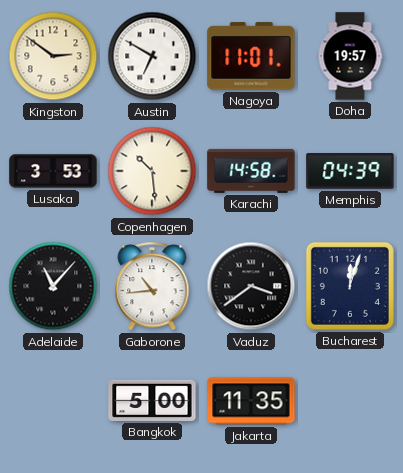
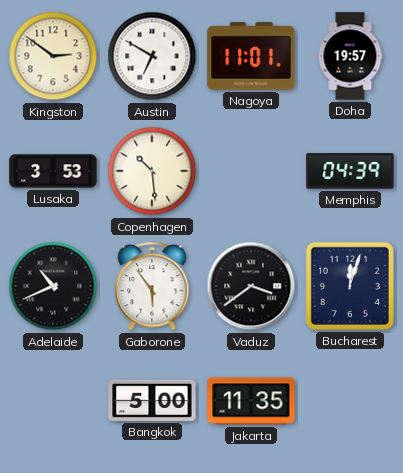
Karachi: 14:58 -> none
Adelaide: 11:07 -> 10:41
Gaborone: 10:44 -> 5:54
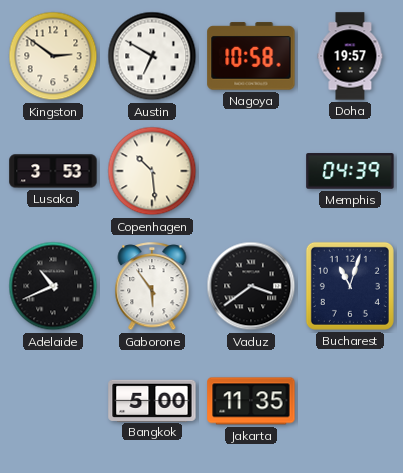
Nagoya: 11:01 -> 10:58
Bucharest: 12:03 -> 11:03
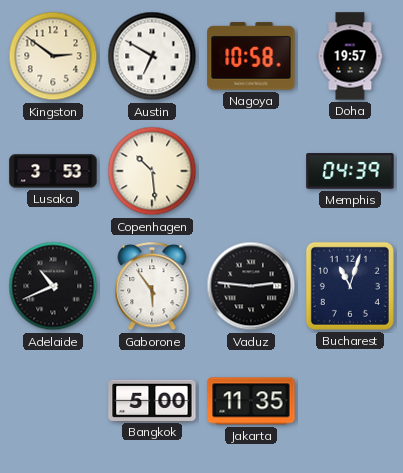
Vaduz: 3:39 -> 2:46
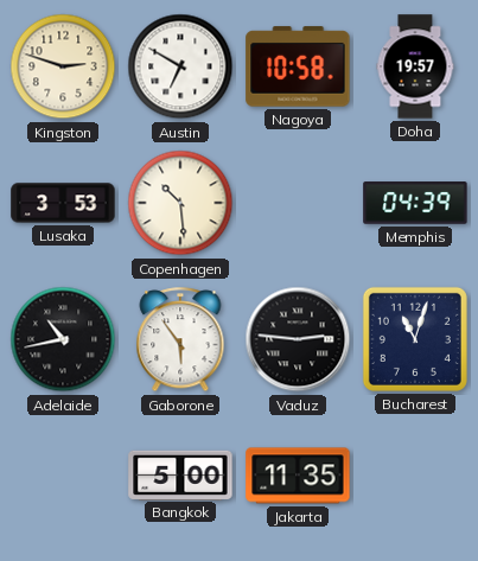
Kingston: 2:51 -> 2:48
Adelaide: 10:41 -> 10:43
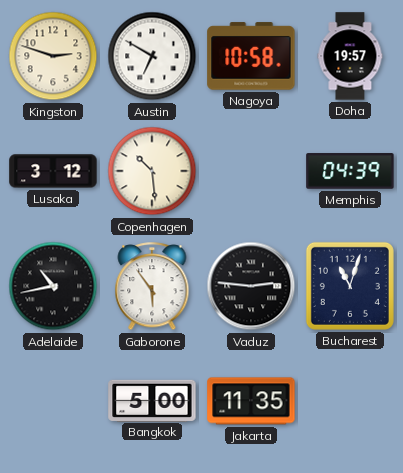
Lusaka: 3:53 -> 3:12
